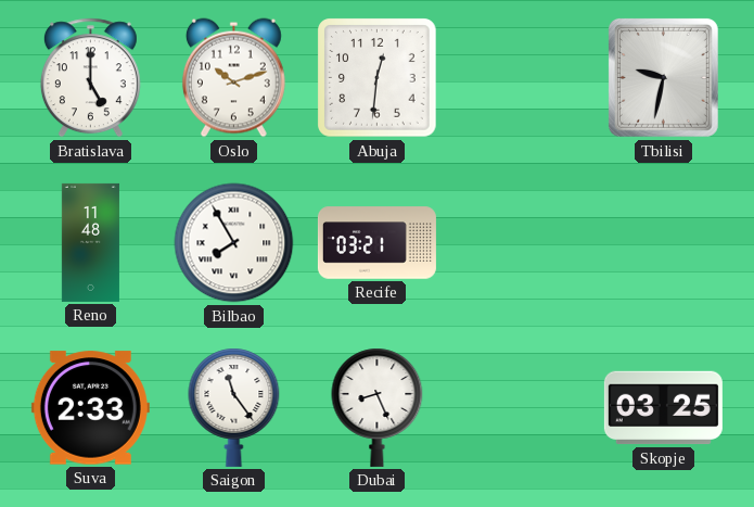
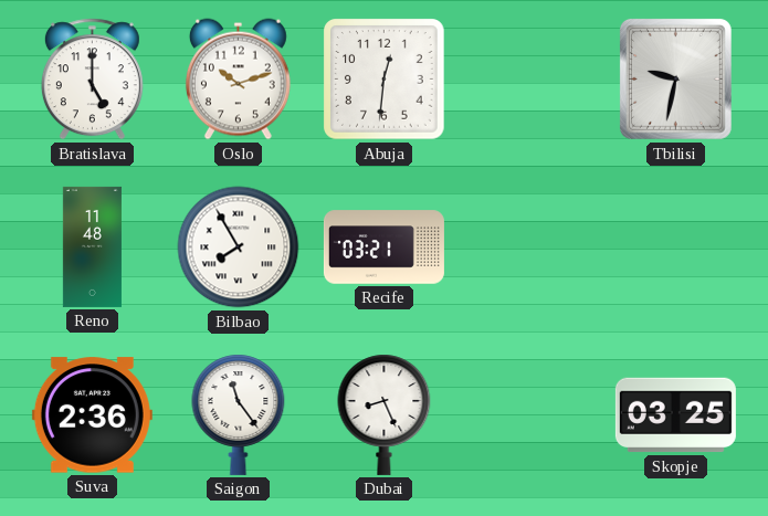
Suva: 2:33 -> 2:36
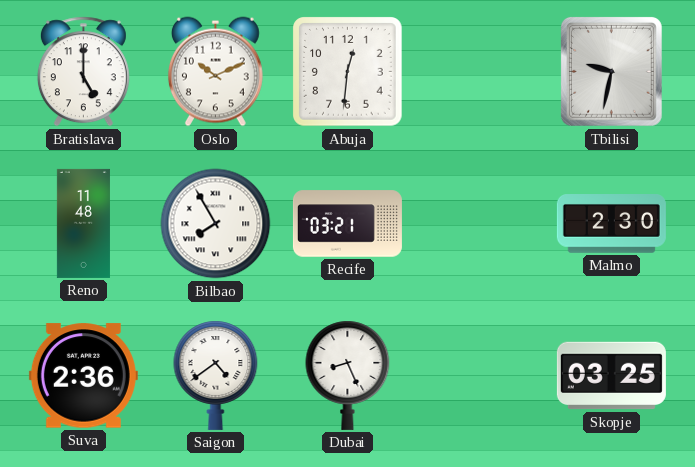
Oslo: 10:12 -> 10:11
Malmo: none -> 2:30
Saigon: 11:24 -> 4:39
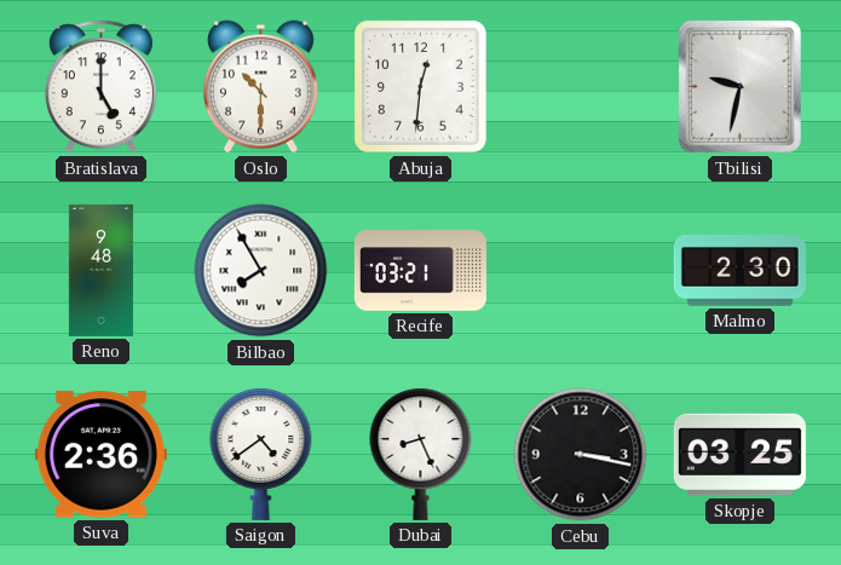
Oslo: 10:11 -> 10:30
Reno: 11:48 -> 9:48
Cebu: none -> 3:17
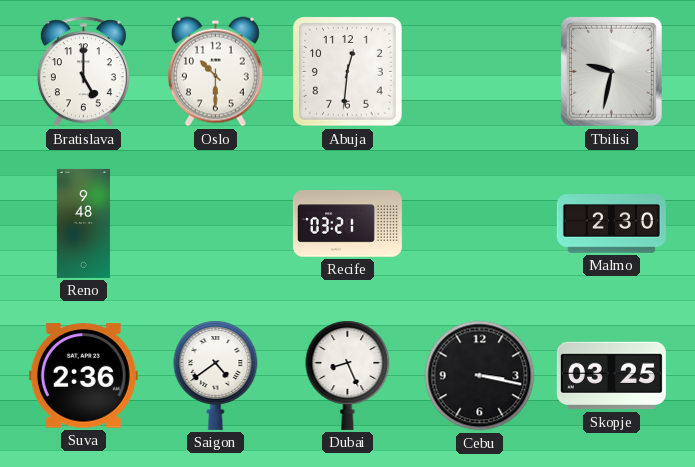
Bilbao: 7:55 -> none
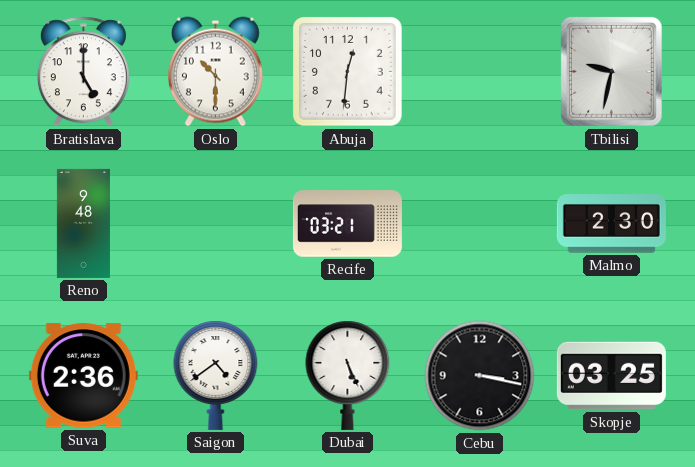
Dubai: 8:26 -> 5:26
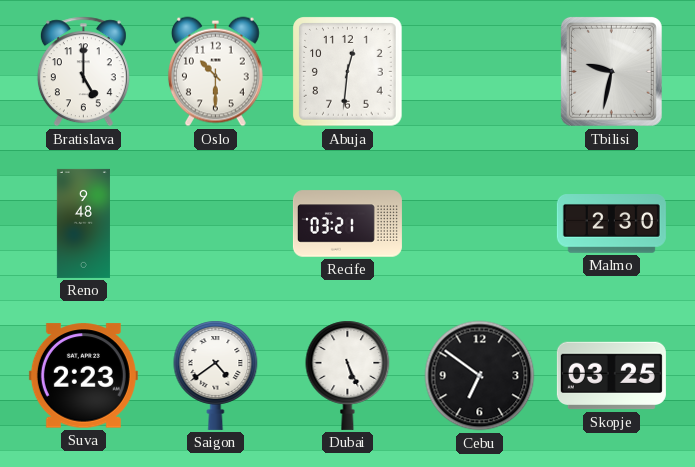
Suva: 2:36 -> 2:23
Cebu: 3:17 -> 6:51
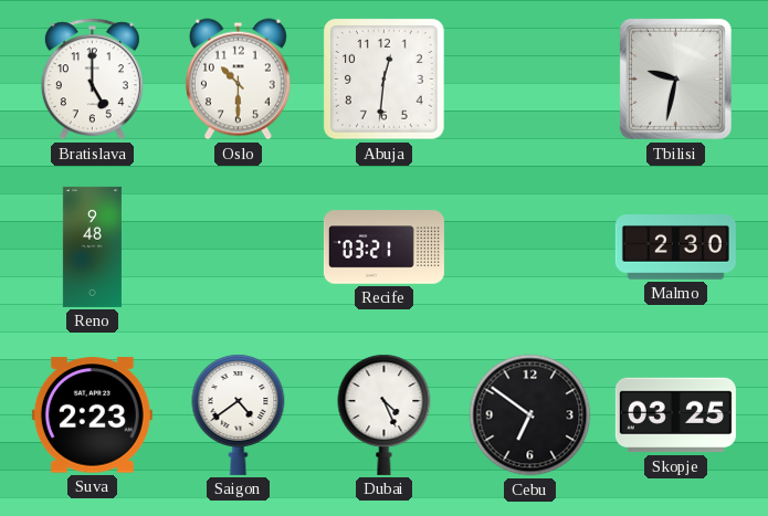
Dubai: 5:26 -> 4:26
